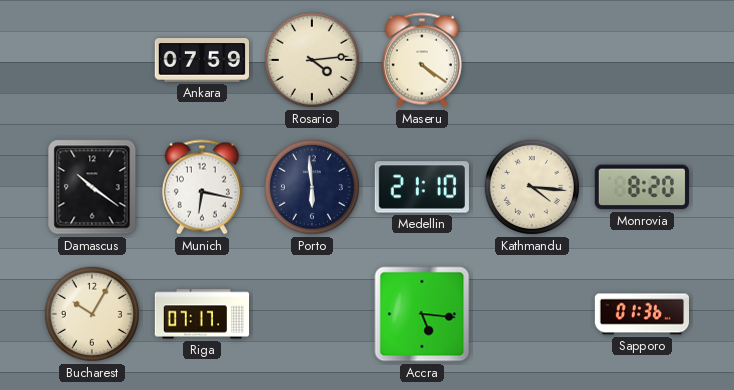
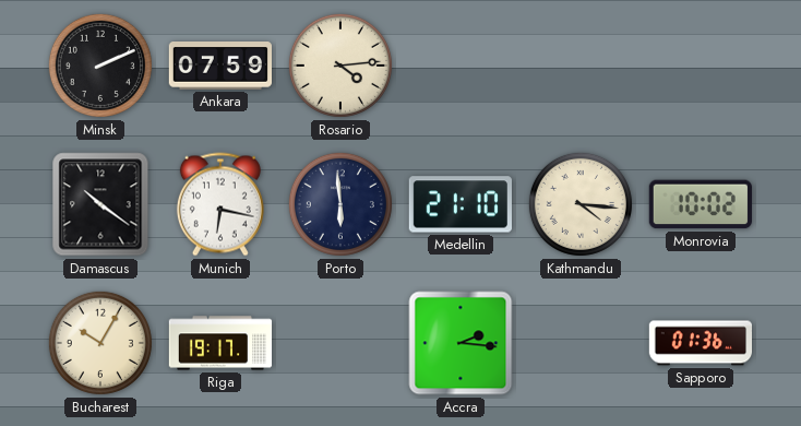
Minsk: none -> 2:11
Maseru: 4:21 -> none
Monrovia: 8:20 -> 10:02
Riga: 07:17 -> 19:17
Accra: 5:16 -> 2:16
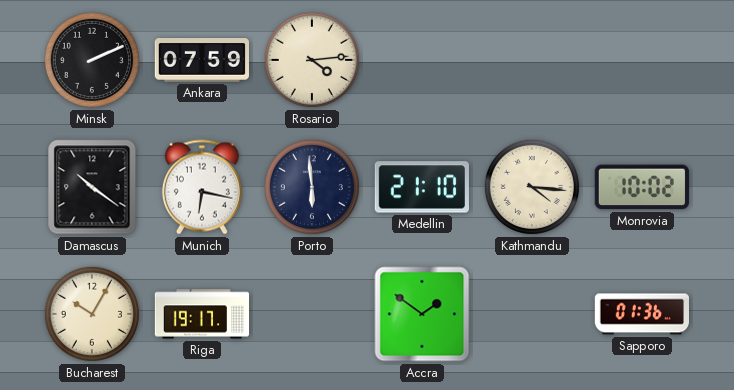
Accra: 2:16 -> 1:51
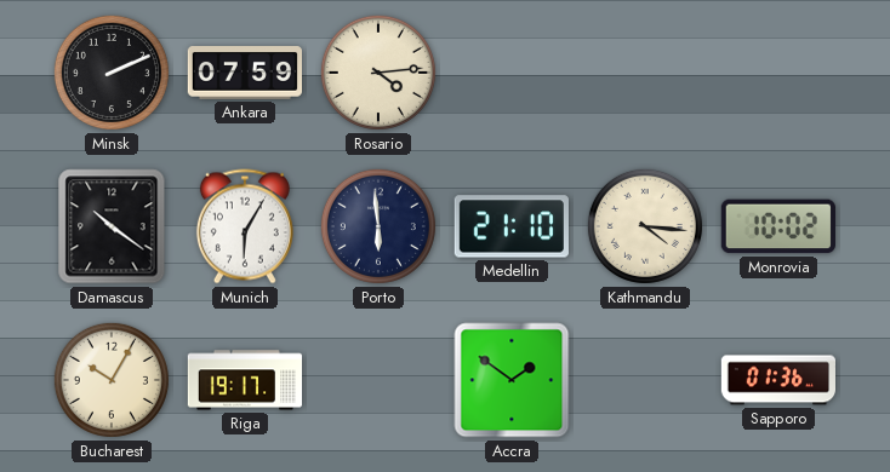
Munich: 6:17 -> 6:05
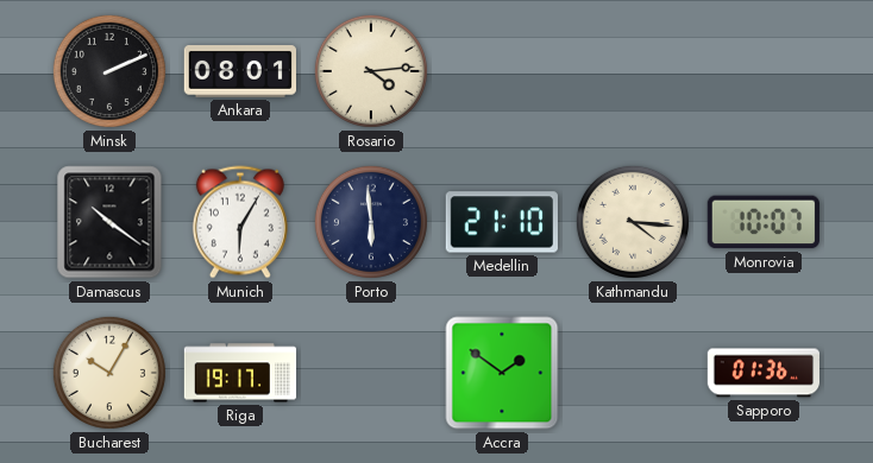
Ankara: 07:59 -> 08:01
Monrovia: 10:02 -> 10:07
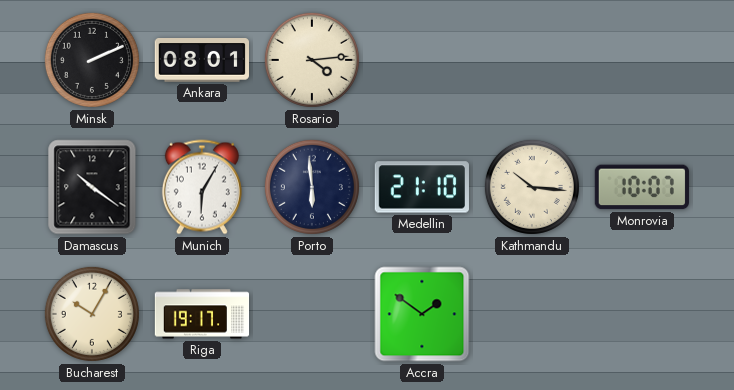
Kathmandu: 4:16 -> 10:16
Sapporo: 01:36 -> none
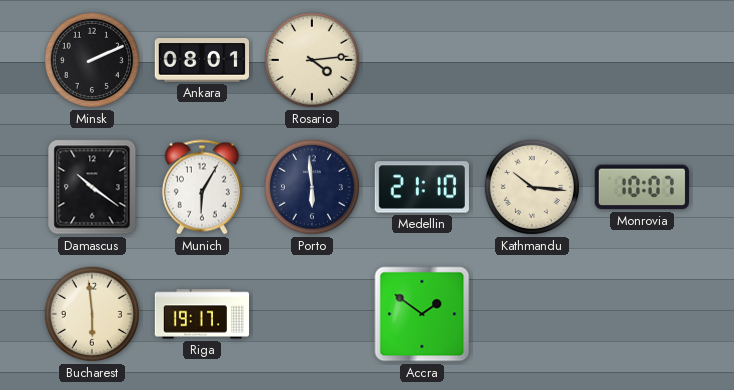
Bucharest: 10:05 -> 5:59
